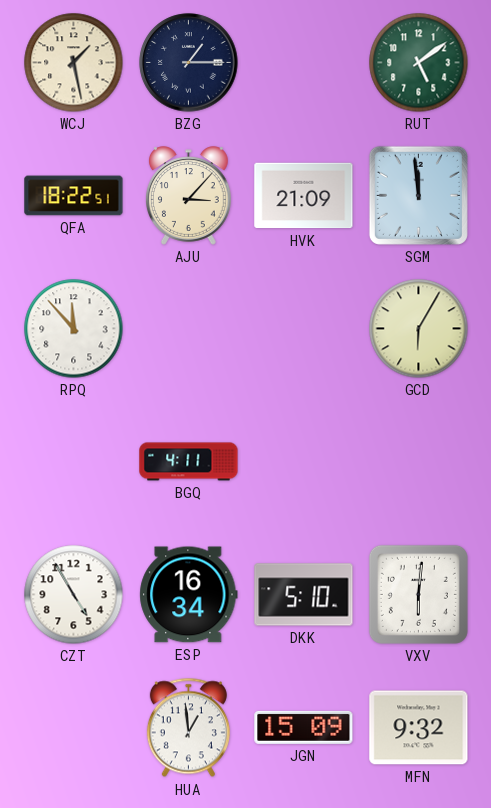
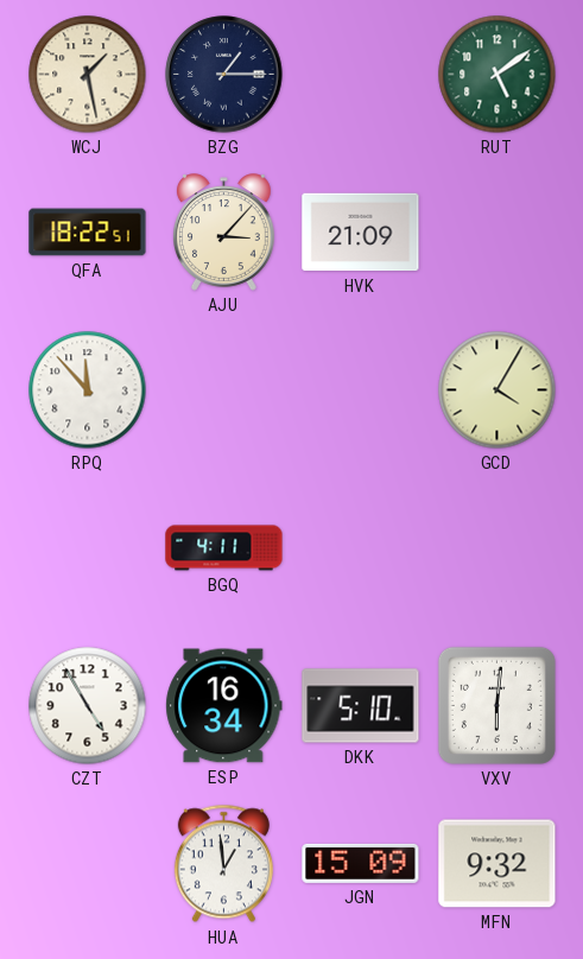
SGM: 11:59 -> none
GCD: 6:05 -> 4:05
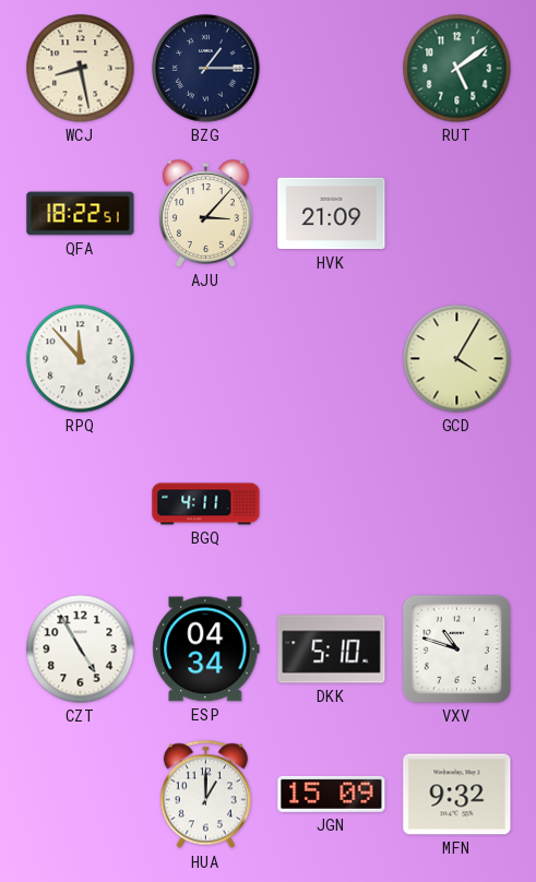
WCJ: 1:28 -> 8:28
ESP: 16:34 -> 04:34
VXV: 6:01 -> 10:48
HUA: 12:59 -> 1:00
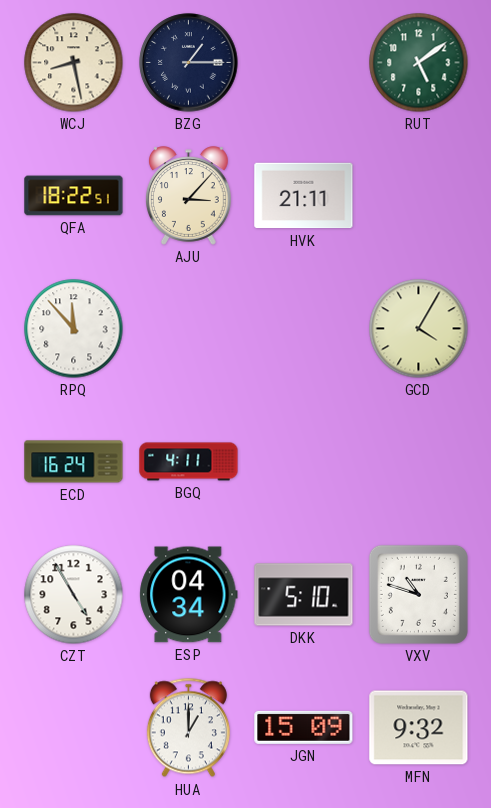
HVK: 21:09 -> 21:11
ECD: none -> 16:24
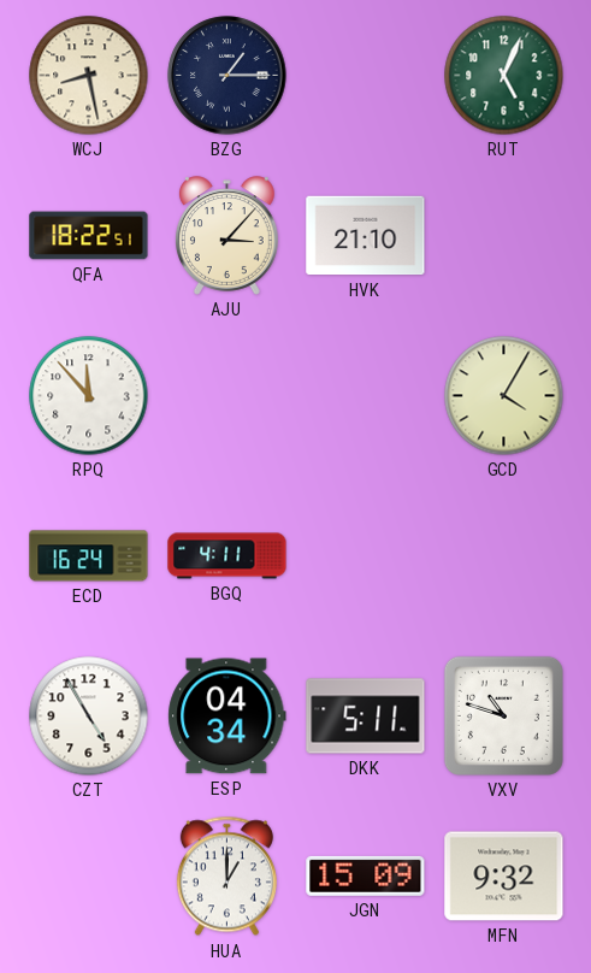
RUT: 5:09 -> 5:04
HVK: 21:11 -> 21:10
DKK: 5:10 -> 5:11
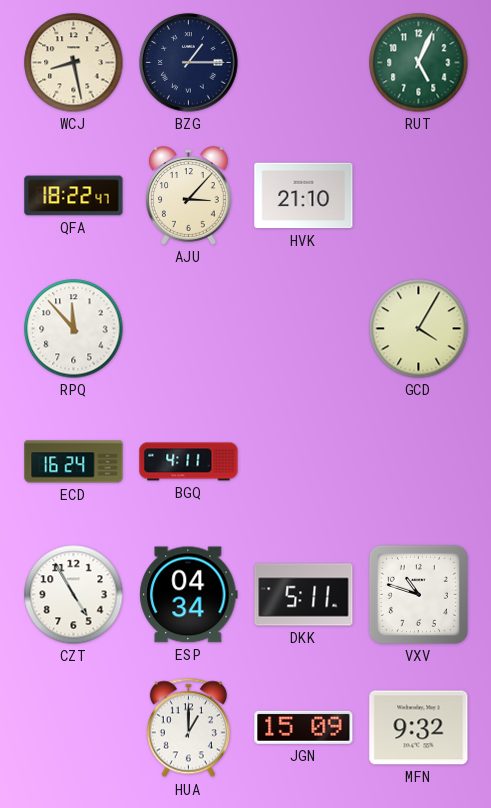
QFA: 18:22:51 -> 18:22:47
